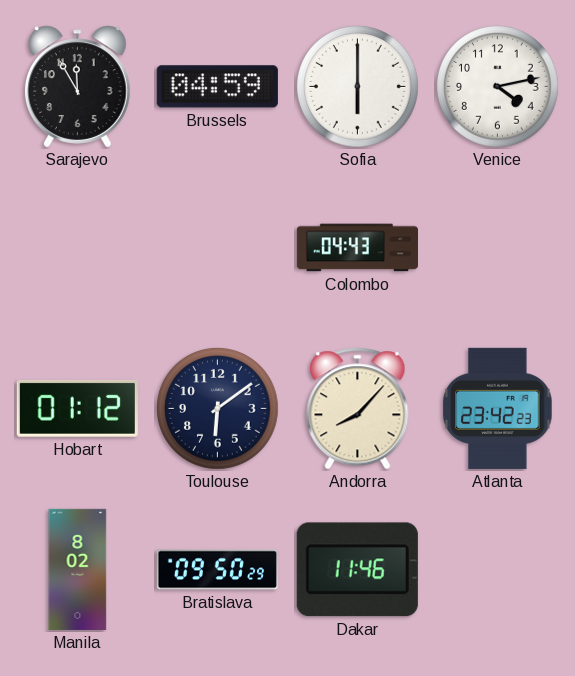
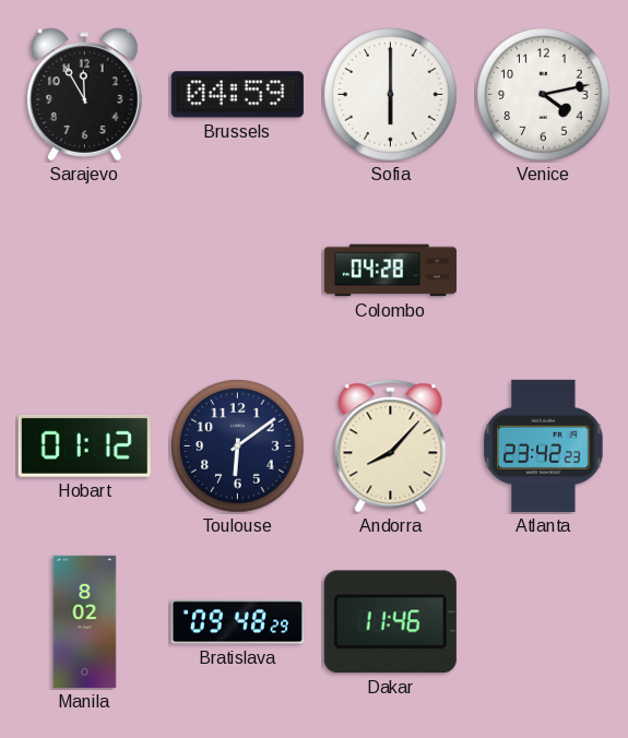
Colombo: 04:43 -> 04:28
Bratislava: 09:50 -> 09:48
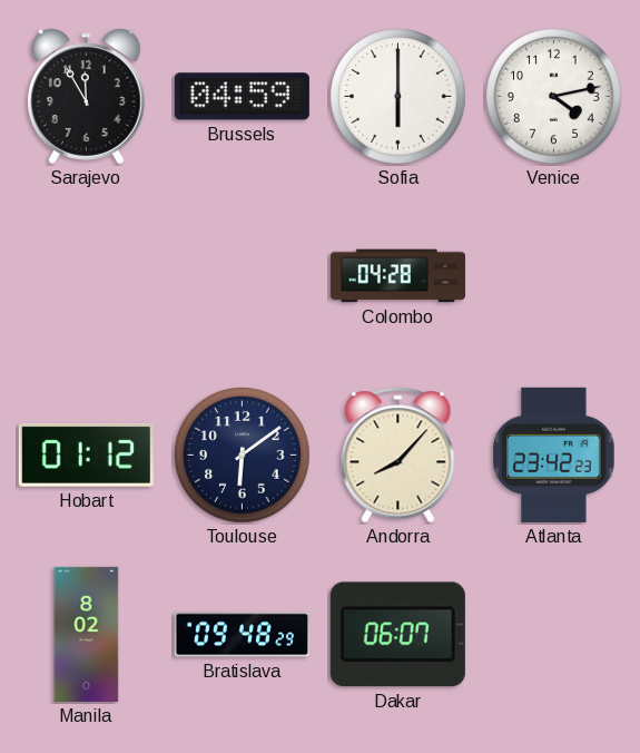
Dakar: 11:46 -> 06:07
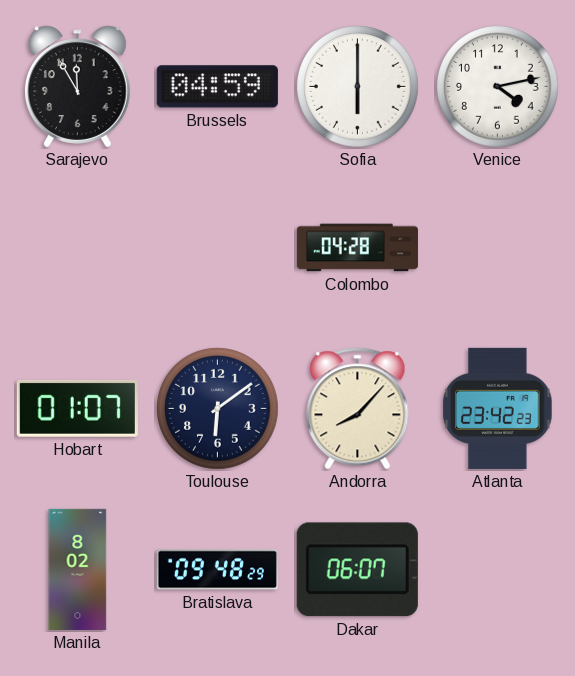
Hobart: 01:12 -> 01:07
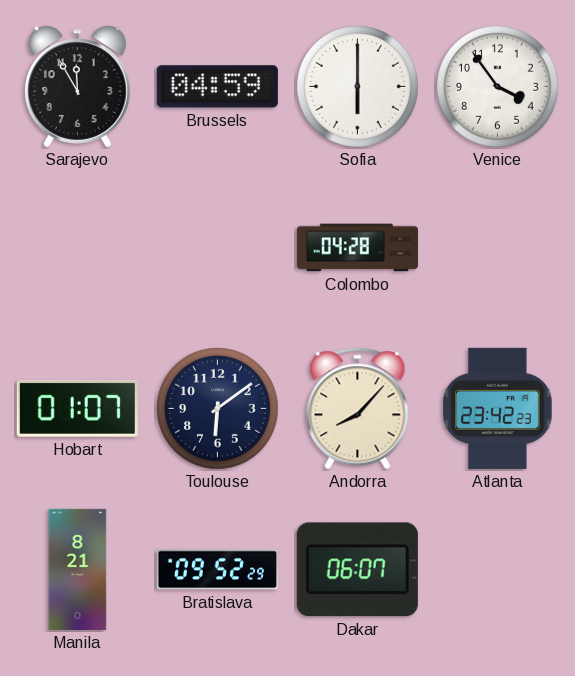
Venice: 4:13 -> 3:54
Manila: 8:02 -> 8:21
Bratislava: 09:48 -> 09:52
